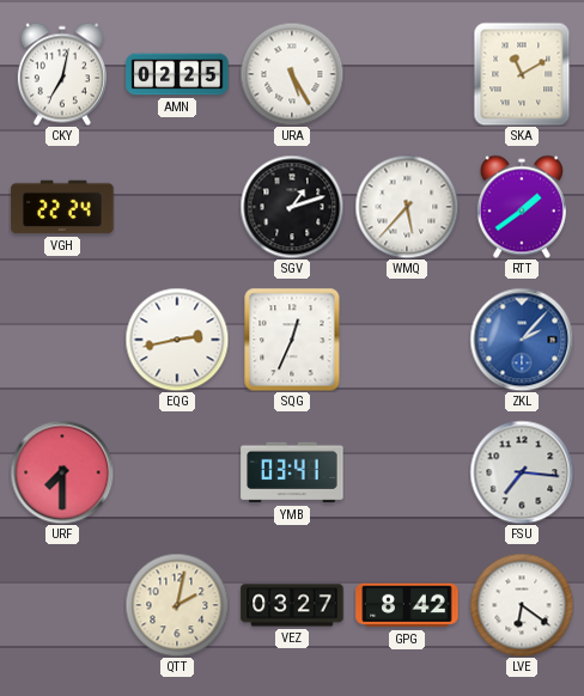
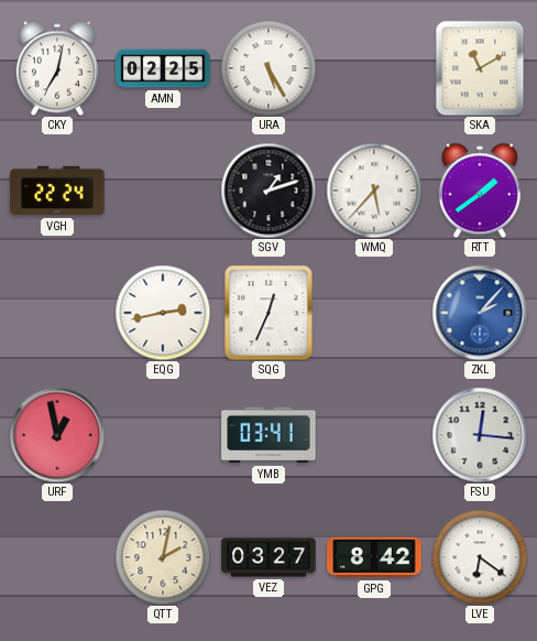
URF: 7:30 -> 12:58
FSU: 7:16 -> 12:16
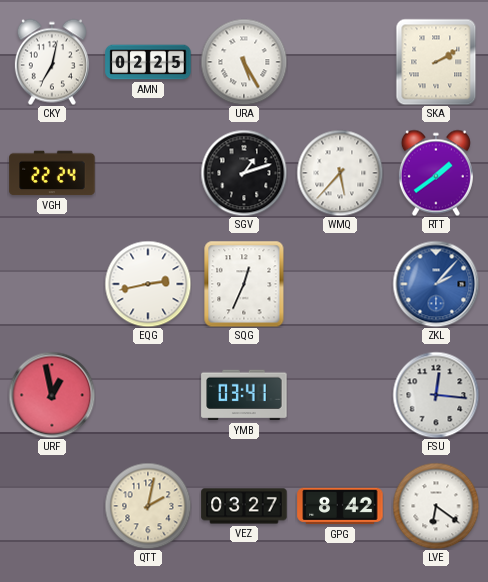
SKA: 11:10 -> 2:10
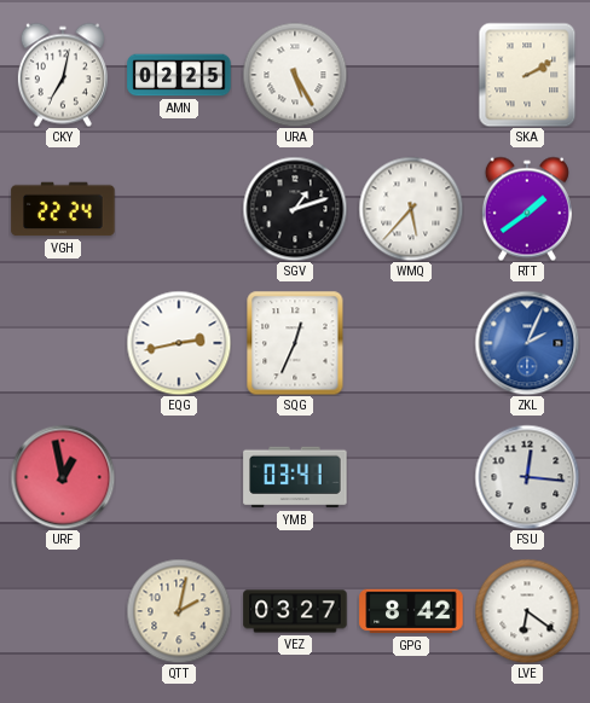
ZKL: 2:07 -> 2:04
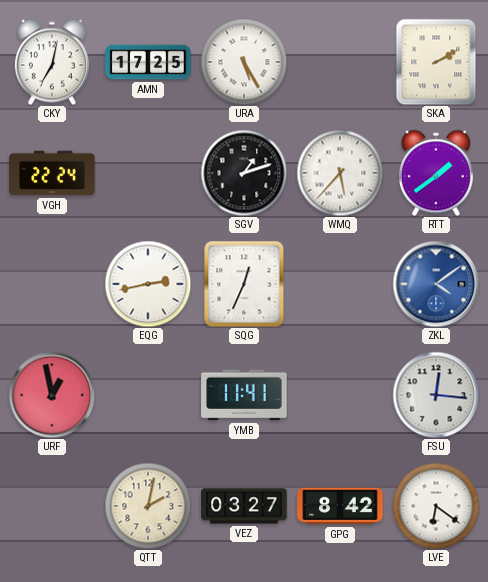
AMN: 02:25 -> 17:25
ZKL: 2:04 -> 4:09
YMB: 03:41 -> 11:41
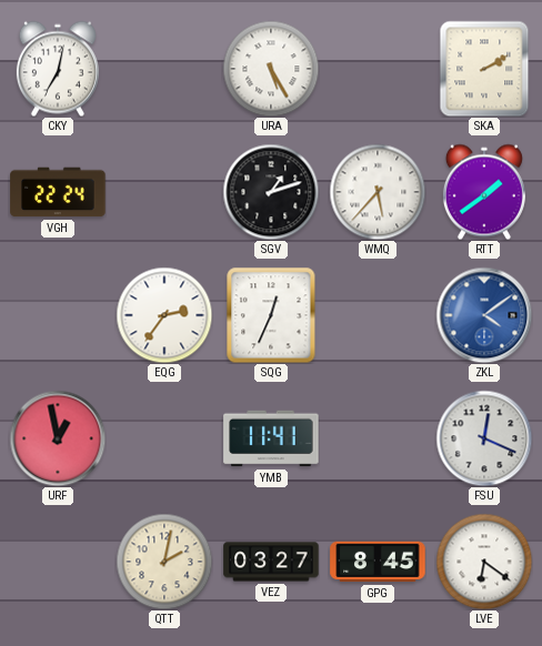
AMN: 17:25 -> none
EQG: 2:43 -> 2:36
FSU: 12:16 -> 12:19
GPG: 8:42 -> 8:45
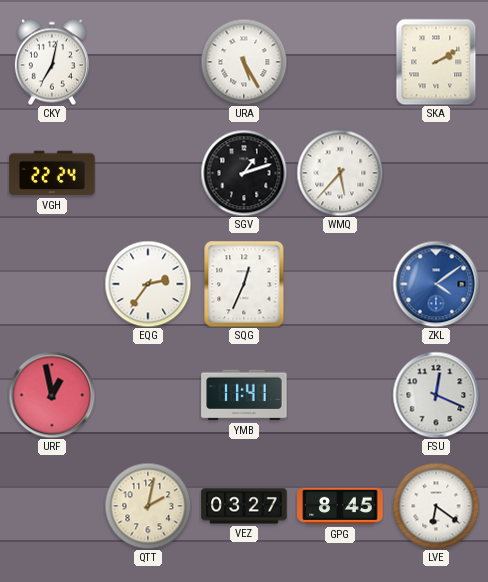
RTT: 1:39 -> none
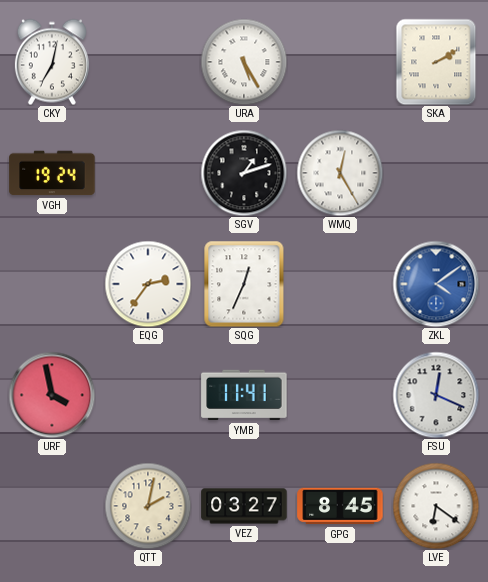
VGH: 22:24 -> 19:24
WMQ: 5:37 -> 12:25
URF: 12:58 -> 3:58
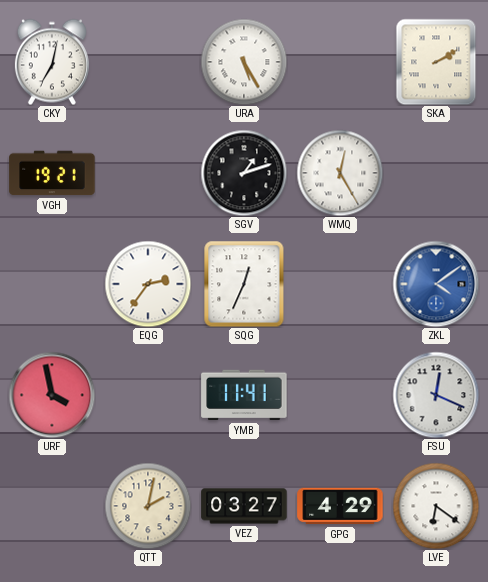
VGH: 19:24 -> 19:21
GPG: 8:45 -> 4:29
